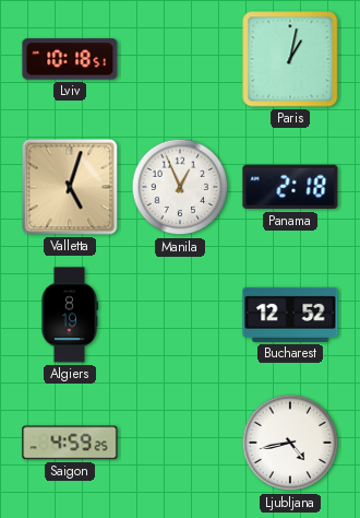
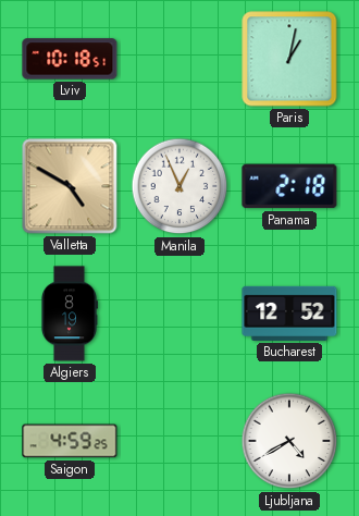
Valletta: 5:03 -> 4:50
Ljubljana: 4:43 -> 4:40
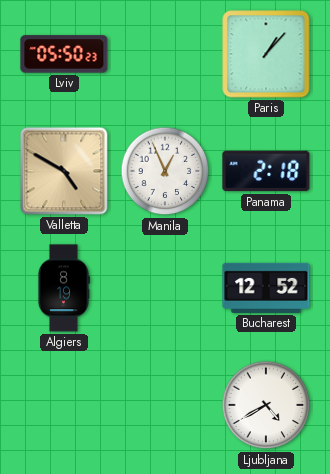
Lviv: 10:18 -> 05:50
Paris: 1:02 -> 1:07
Saigon: 4:59 -> none
